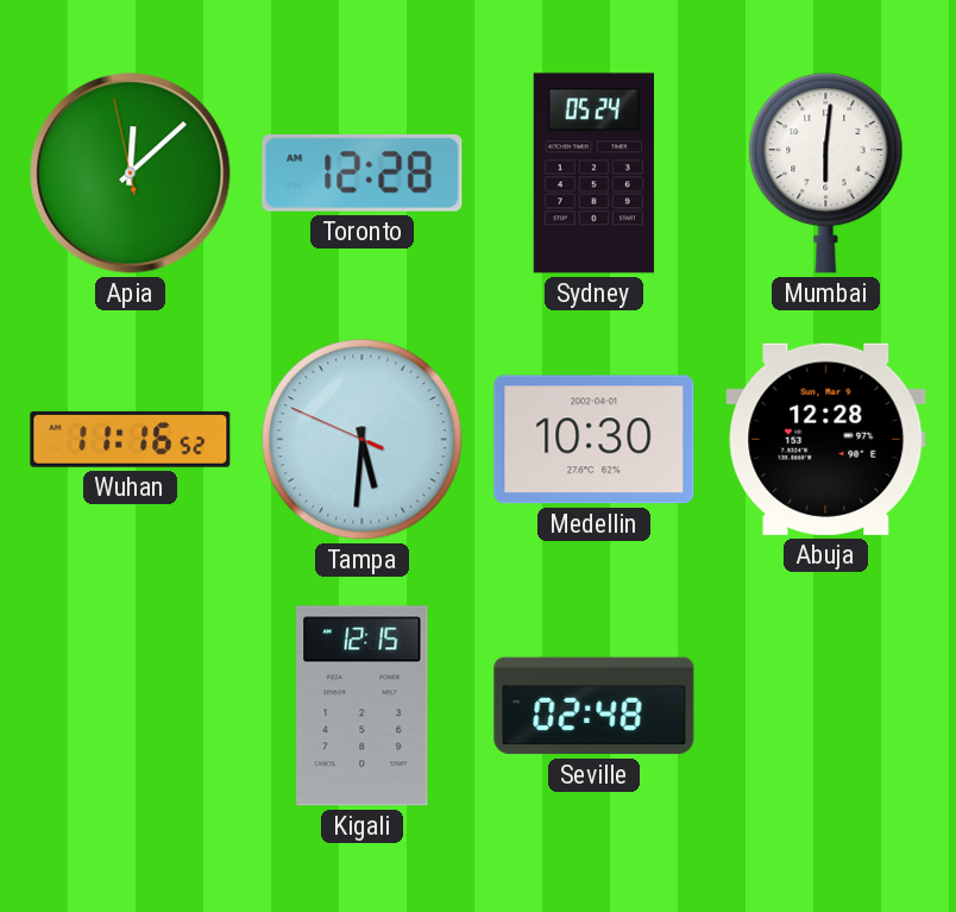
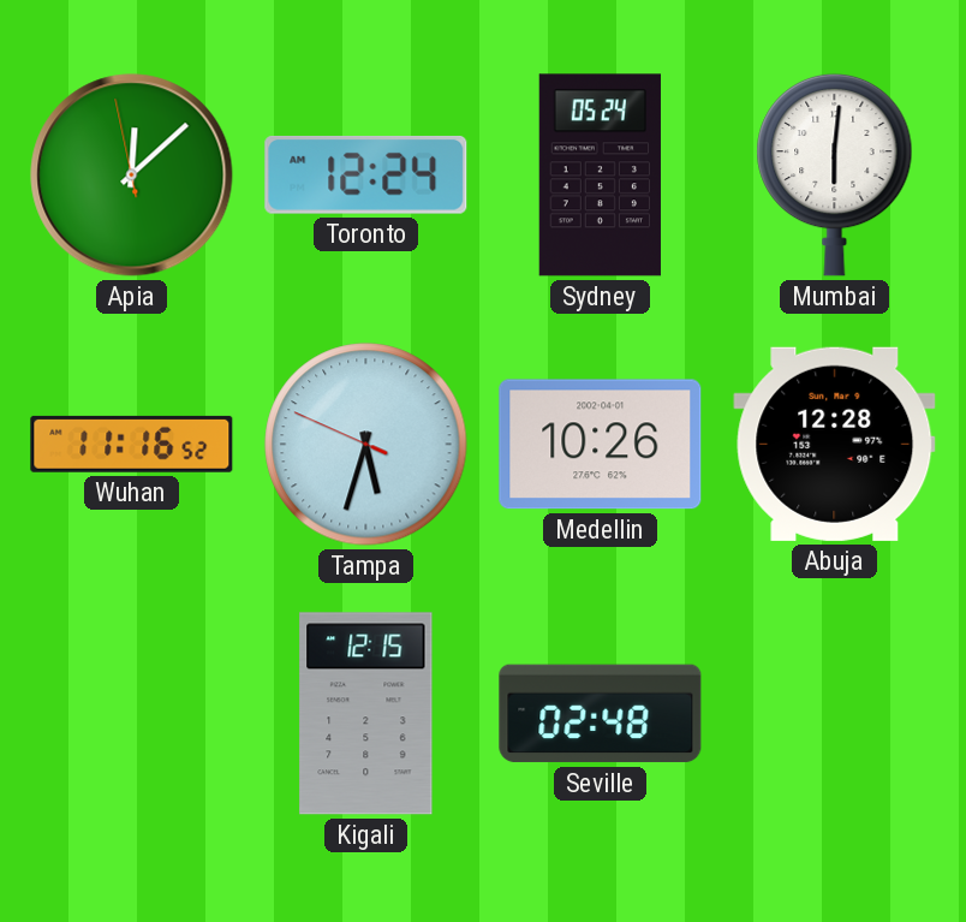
Toronto: 12:28 -> 12:24
Tampa: 5:30 -> 5:32
Medellin: 10:30 -> 10:26
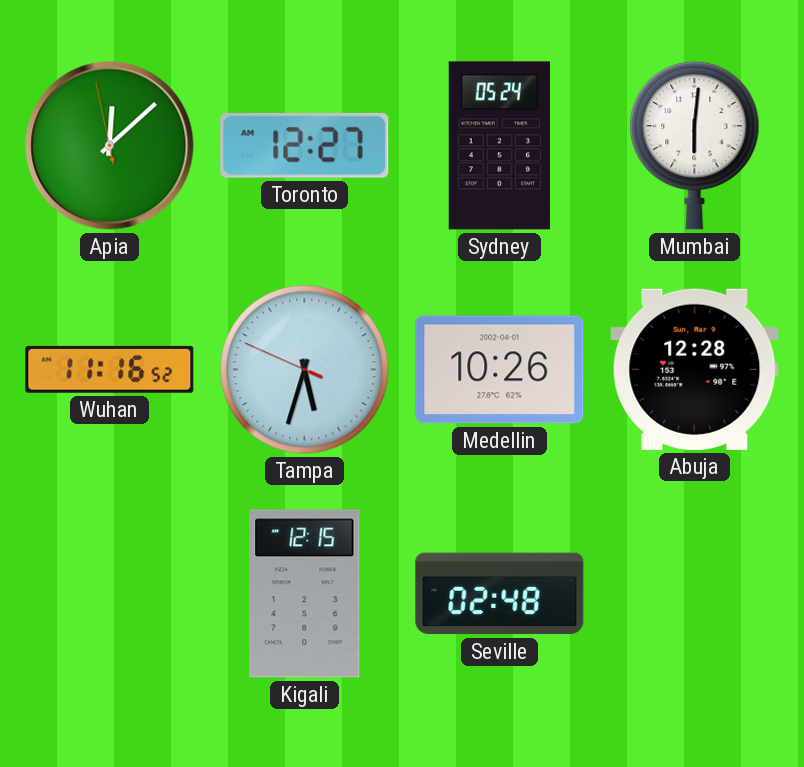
Toronto: 12:24 -> 12:27
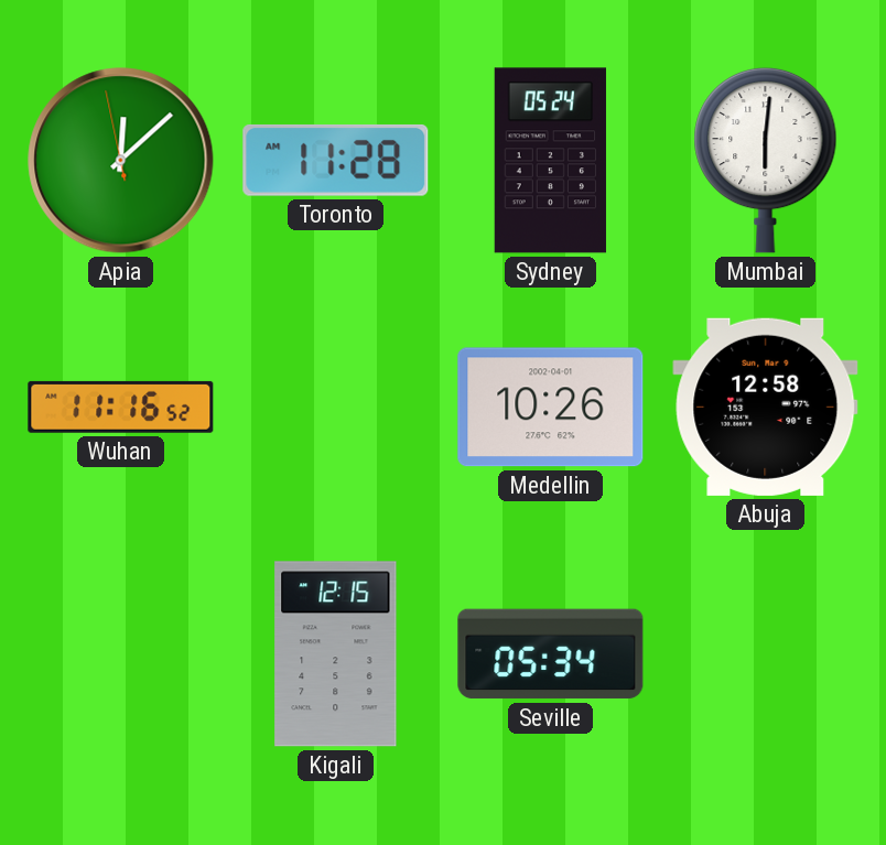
Toronto: 12:27 -> 11:28
Tampa: 5:32 -> none
Abuja: 12:28 -> 12:58
Seville: 02:48 -> 05:34
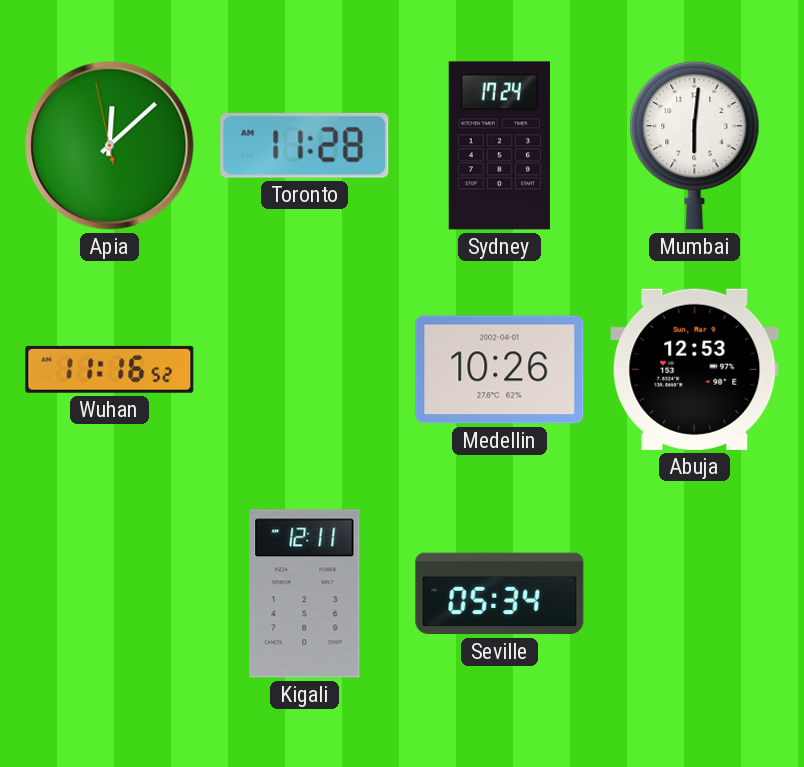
Sydney: 05:24 -> 17:24
Abuja: 12:58 -> 12:53
Kigali: 12:15 -> 12:11
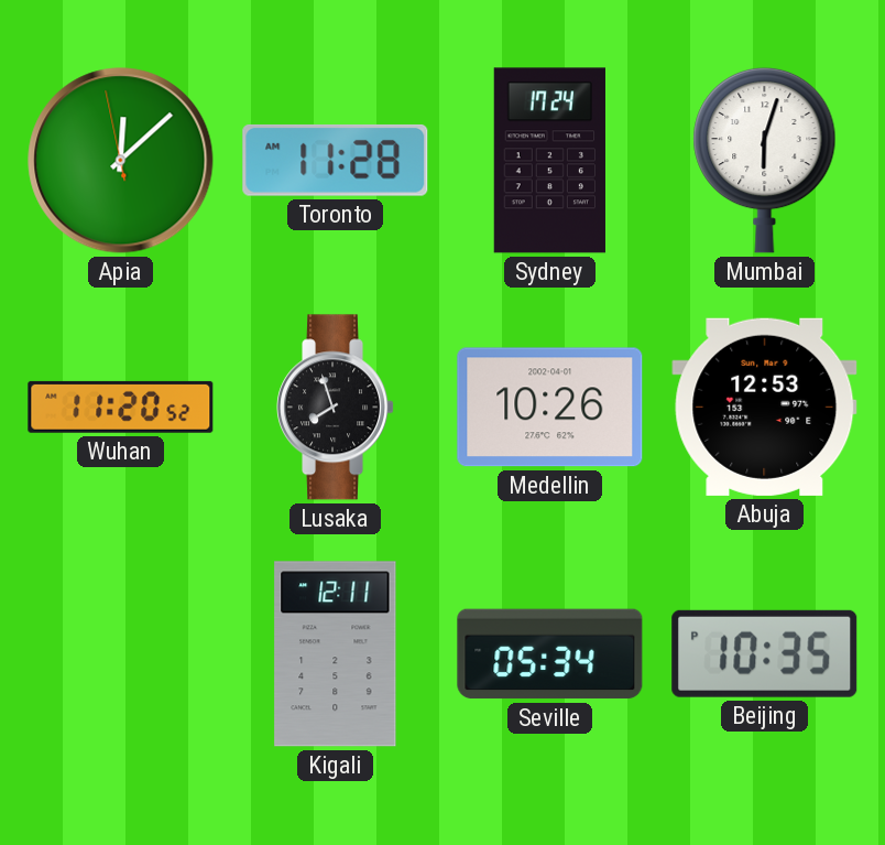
Mumbai: 6:01 -> 6:03
Wuhan: 11:16 -> 11:20
Lusaka: none -> 7:57
Beijing: none -> 10:35
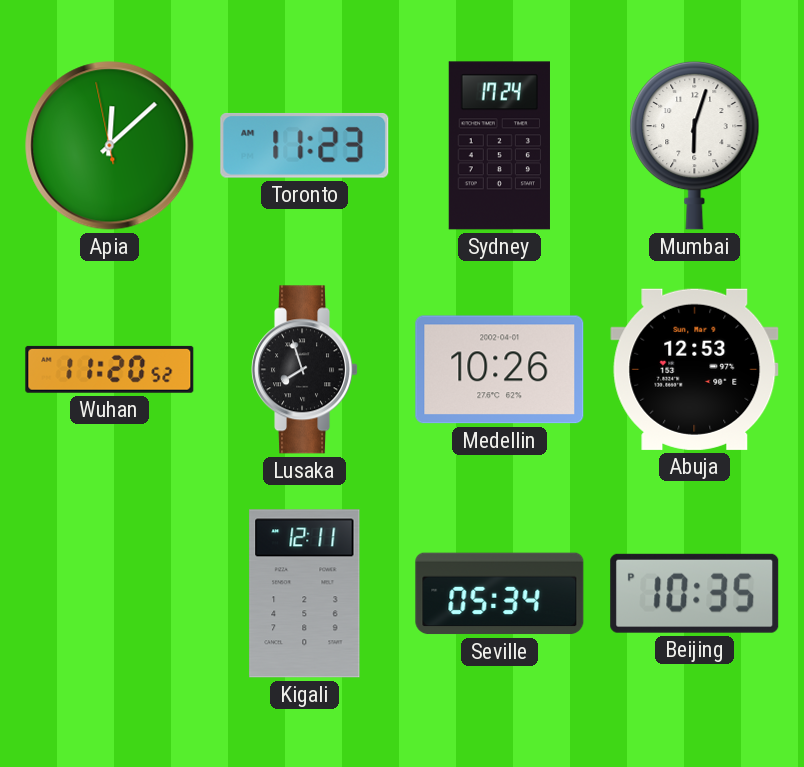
Toronto: 11:28 -> 11:23
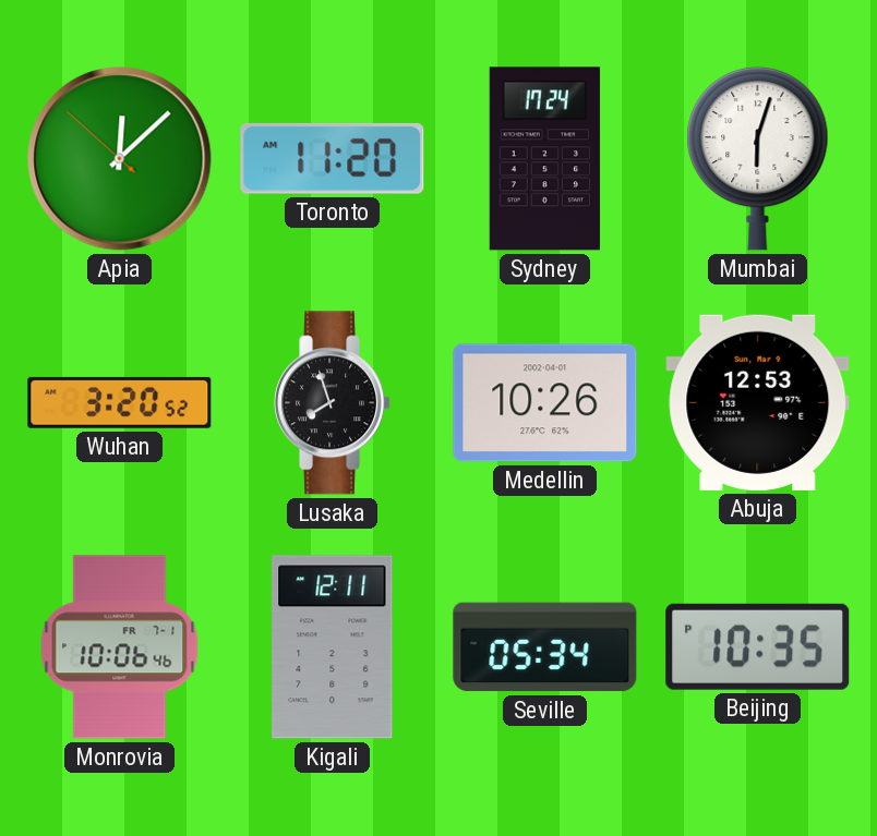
Apia: 12:07:58 -> 12:07:52
Toronto: 11:23 -> 11:20
Wuhan: 11:20 -> 3:20
Monrovia: none -> 10:06
